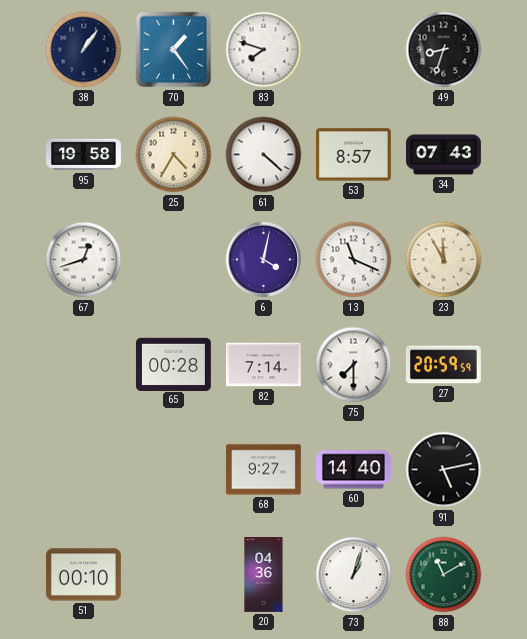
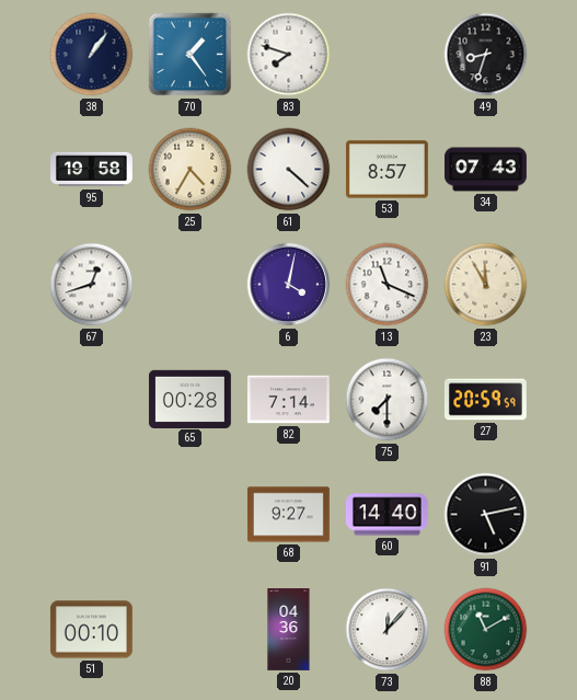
73: 1:03 -> 12:07
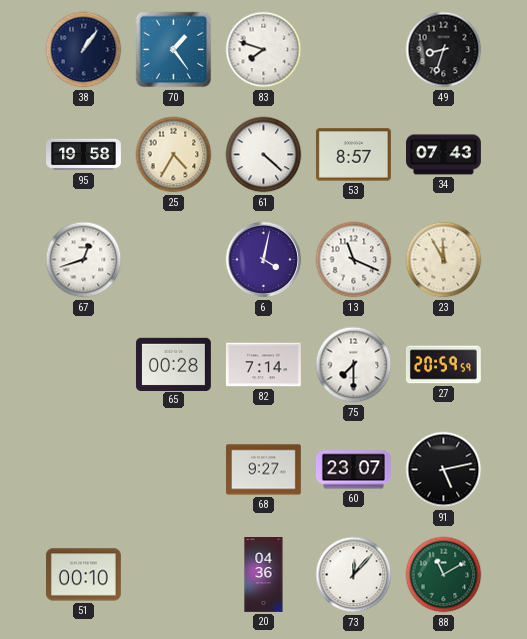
60: 14:40 -> 23:07
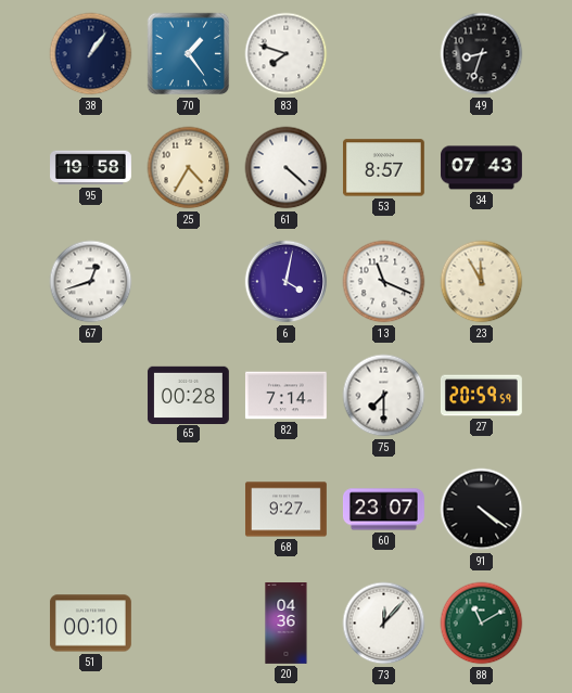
91: 5:13 -> 4:21
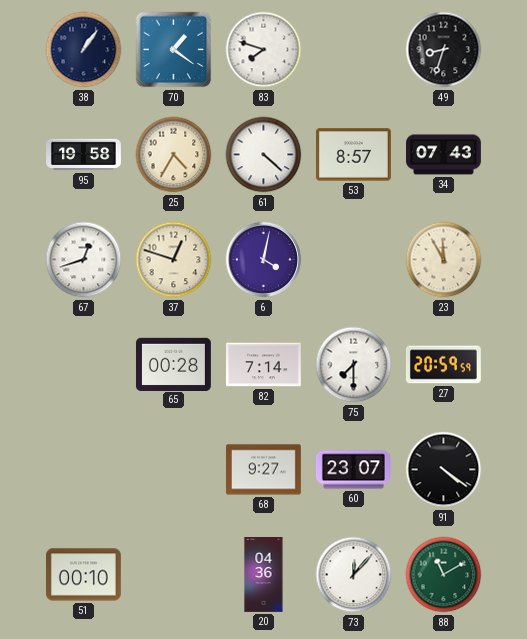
70: 1:24 -> 1:21
37: none -> 12:48
13: 11:19 -> none
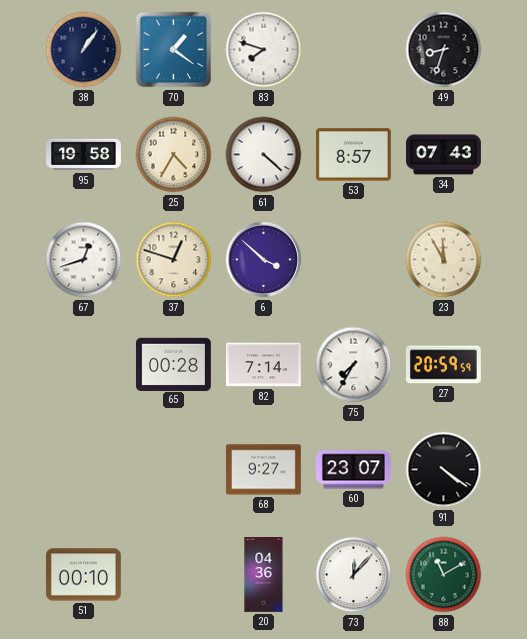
6: 4:02 -> 3:52
75: 7:30 -> 7:35
